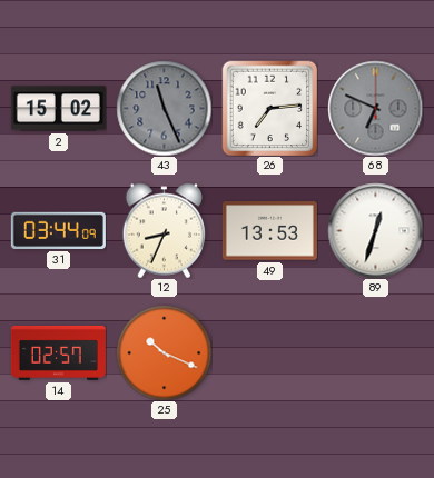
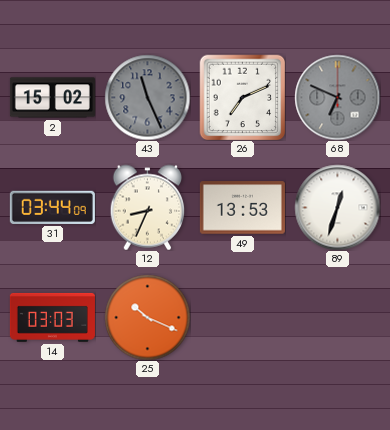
26: 7:14 -> 7:11
14: 02:57 -> 03:03
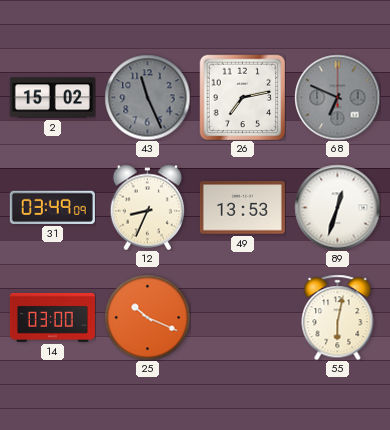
26: 7:11 -> 7:13
31: 03:44 -> 03:49
14: 03:03 -> 03:00
55: none -> 6:02
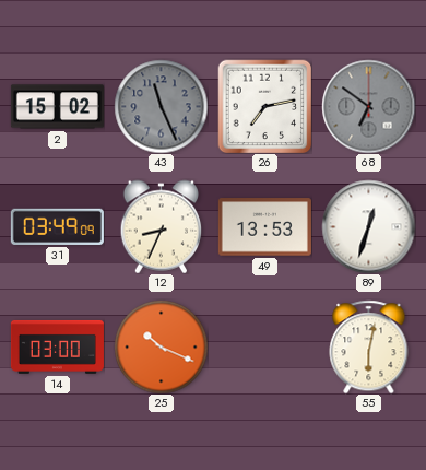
68: 6:49 -> 6:51
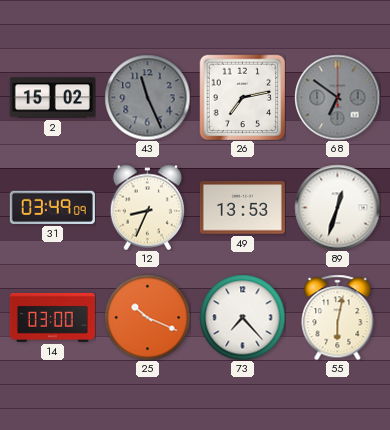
73: none -> 7:23
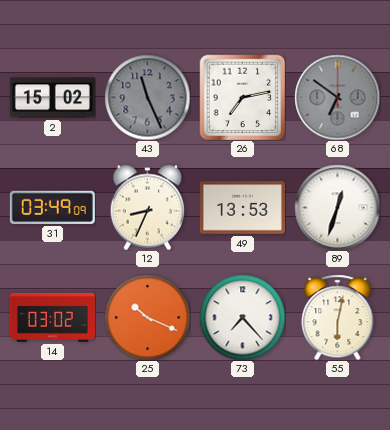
14: 03:00 -> 03:02
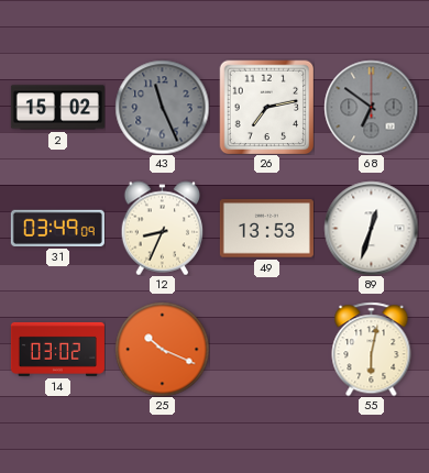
73: 7:23 -> none
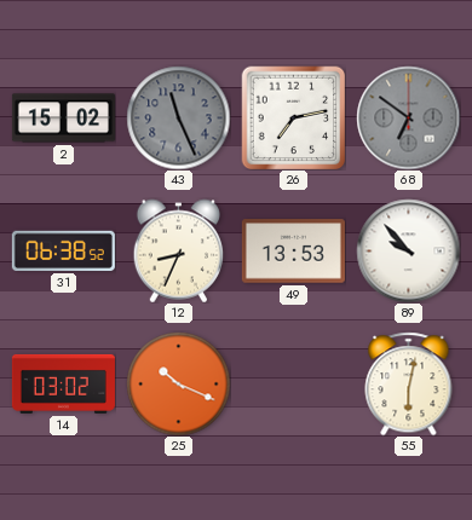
31: 03:49 -> 06:38
89: 12:33 -> 9:53
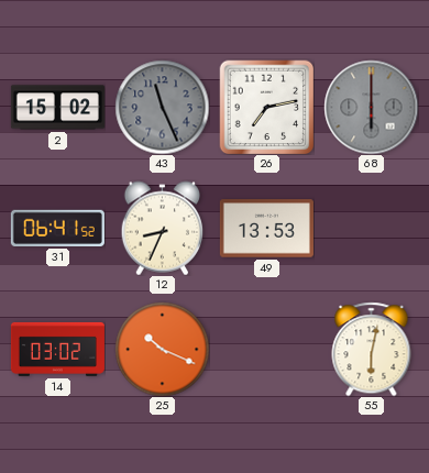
68: 6:51 -> 6:00
31: 06:38 -> 06:41
89: 9:53 -> none
